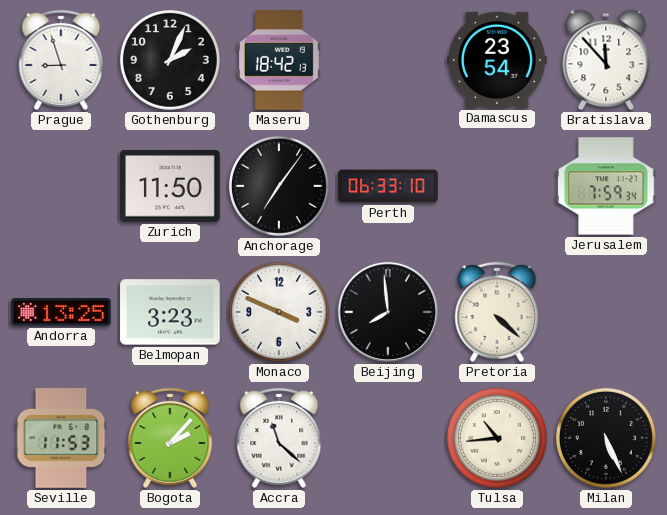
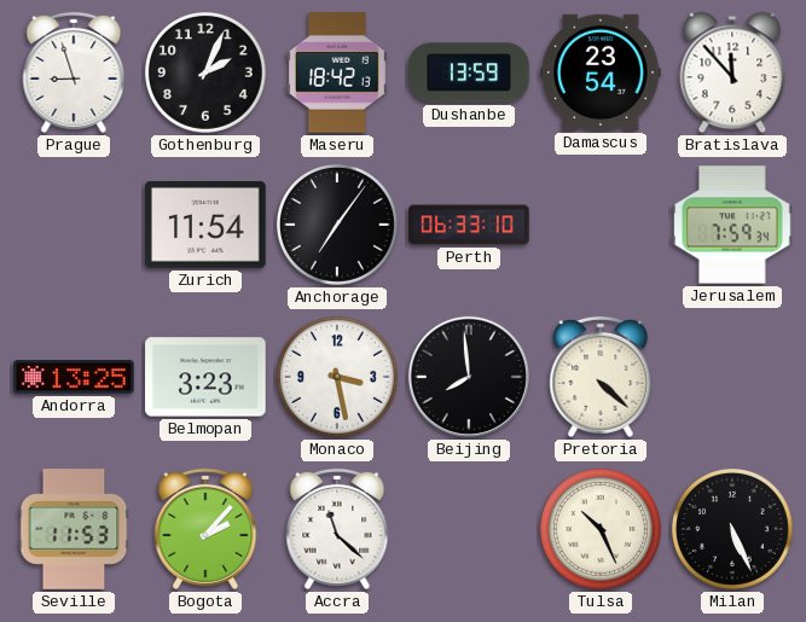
Dushanbe: none -> 13:59
Zurich: 11:50 -> 11:54
Monaco: 3:49 -> 3:28
Tulsa: 10:44 -> 10:26
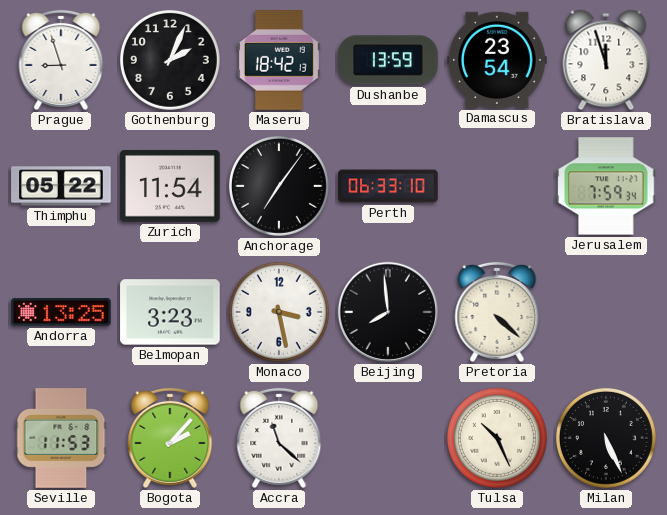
Bratislava: 11:53 -> 11:57
Thimphu: none -> 05:22
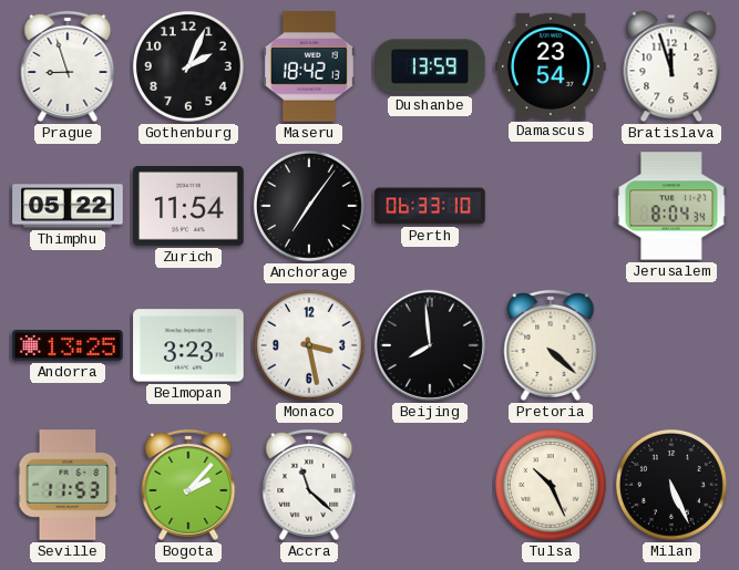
Jerusalem: 7:59 -> 8:04
